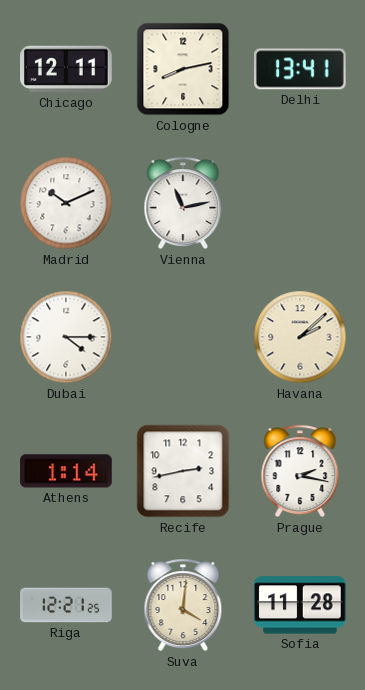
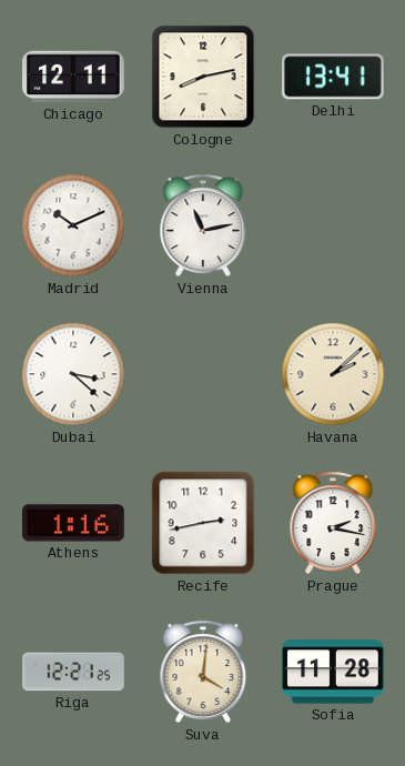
Dubai: 4:15 -> 3:22
Athens: 1:14 -> 1:16
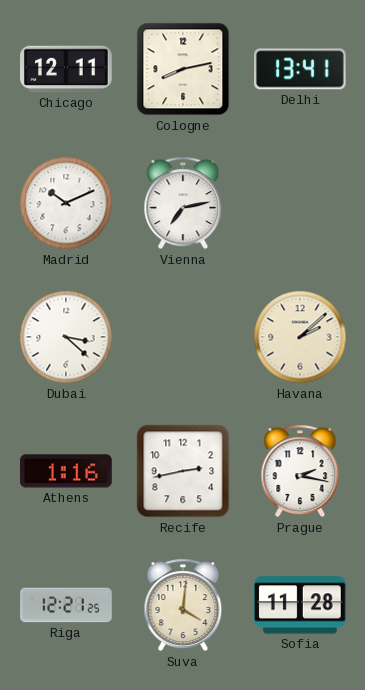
Vienna: 11:13 -> 7:13
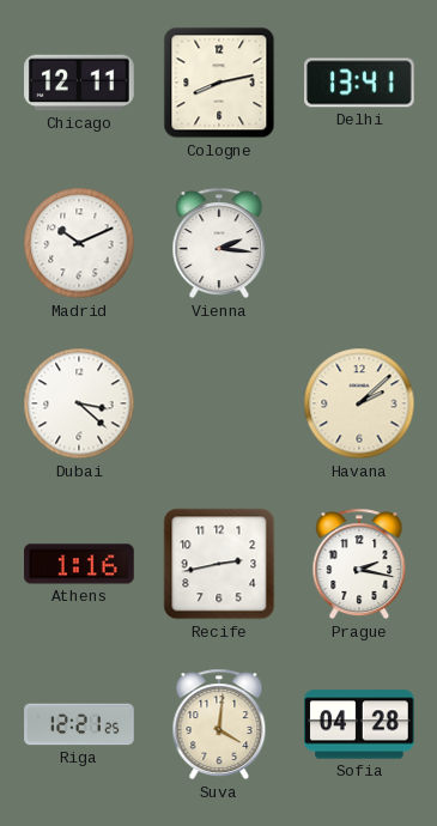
Vienna: 7:13 -> 2:16
Sofia: 11:28 -> 04:28
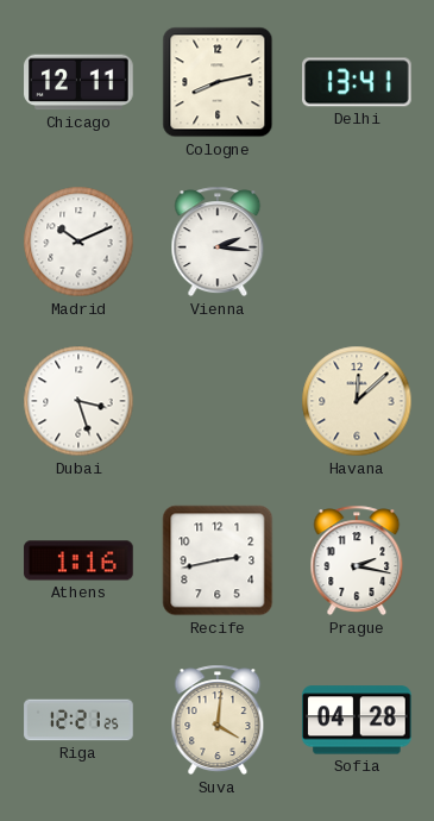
Dubai: 3:22 -> 3:27
Havana: 2:08 -> 12:08
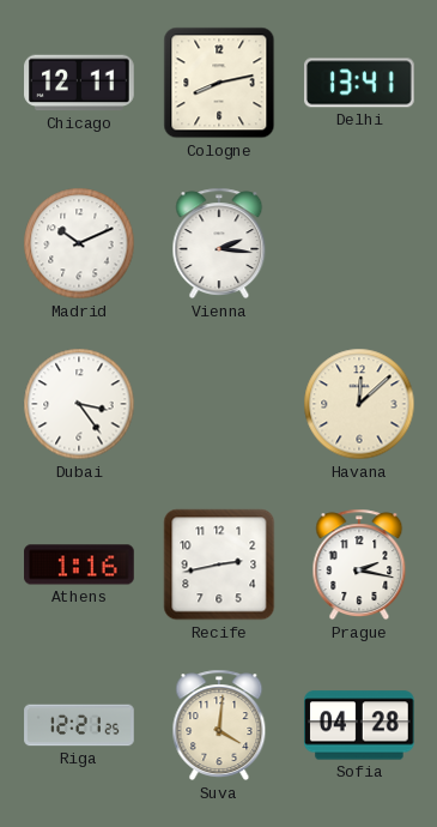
Dubai: 3:27 -> 3:24
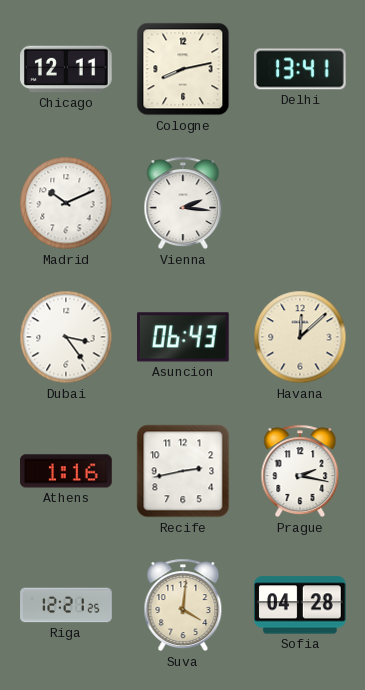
Asuncion: none -> 06:43
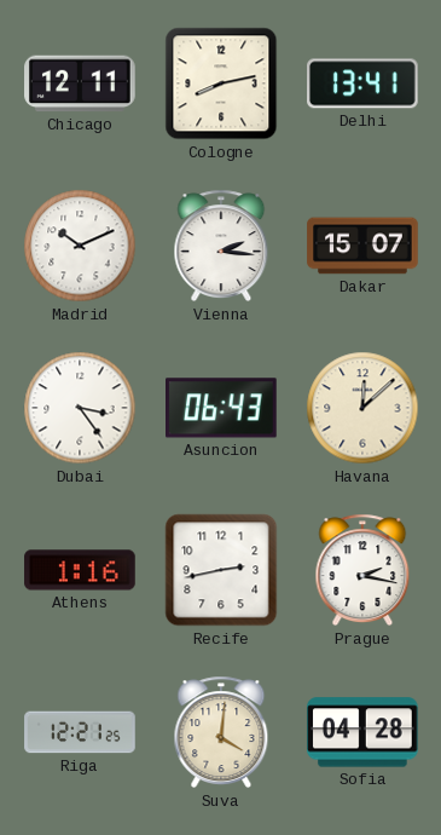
Dakar: none -> 15:07
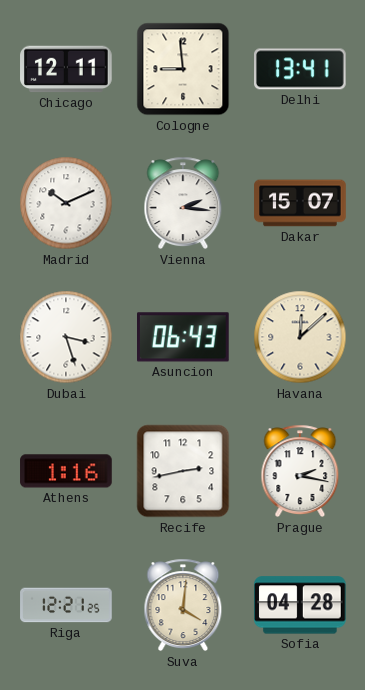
Cologne: 8:13 -> 8:59
Dubai: 3:24 -> 3:27
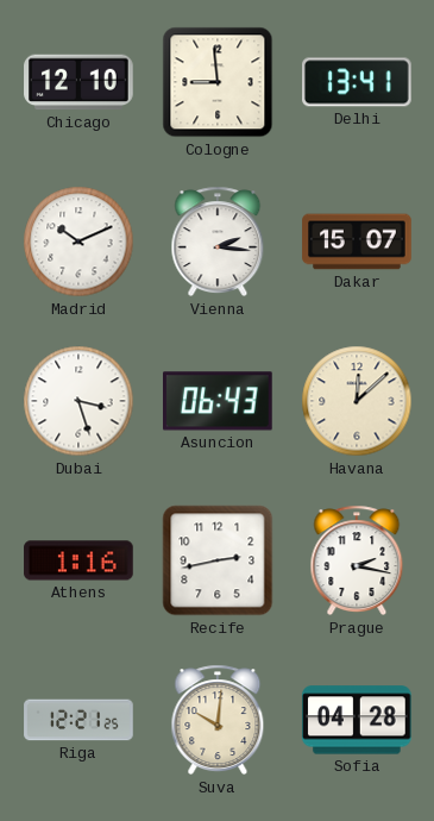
Chicago: 12:11 -> 12:10
Suva: 4:01 -> 10:01
